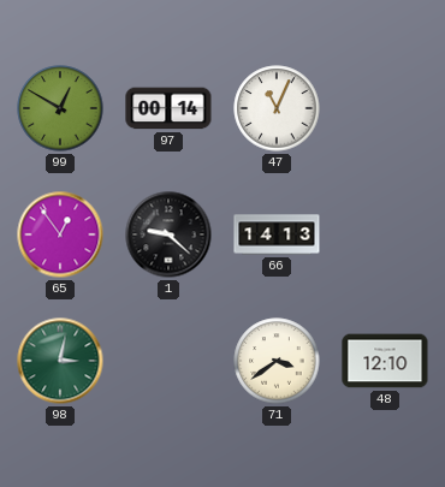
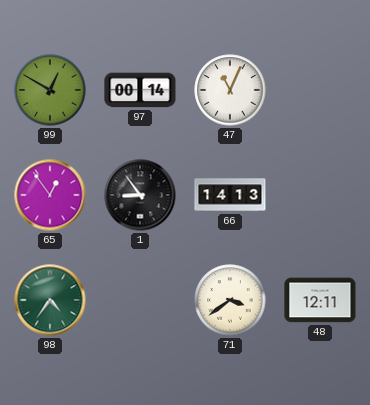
1: 9:22 -> 8:54
98: 3:02 -> 4:36
48: 12:10 -> 12:11
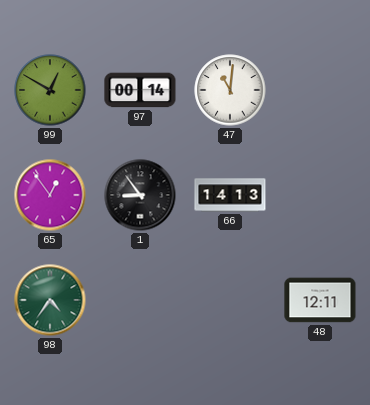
47: 11:04 -> 11:01
71: 3:39 -> none
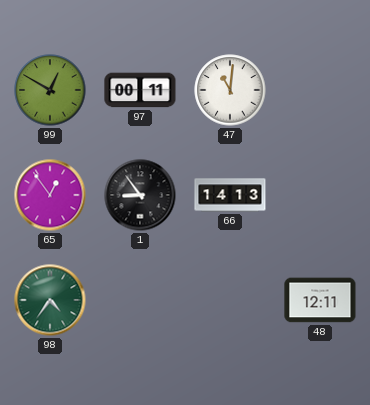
97: 00:14 -> 00:11
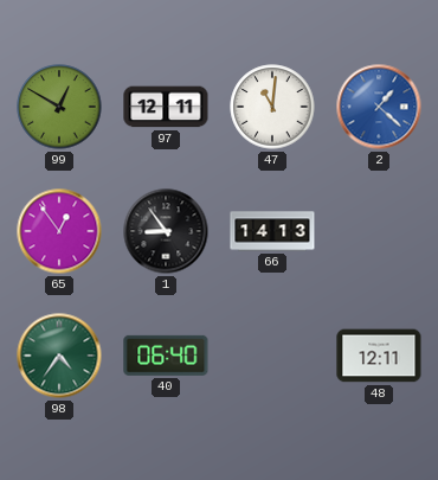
97: 00:11 -> 12:11
2: none -> 1:22
40: none -> 06:40
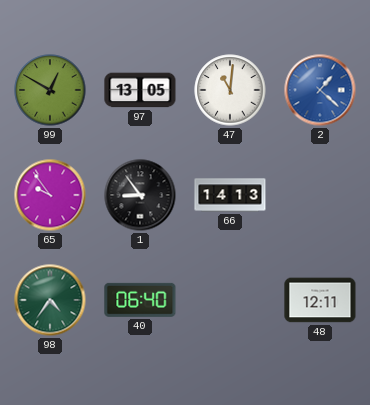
97: 12:11 -> 13:05
65: 12:54 -> 9:54
